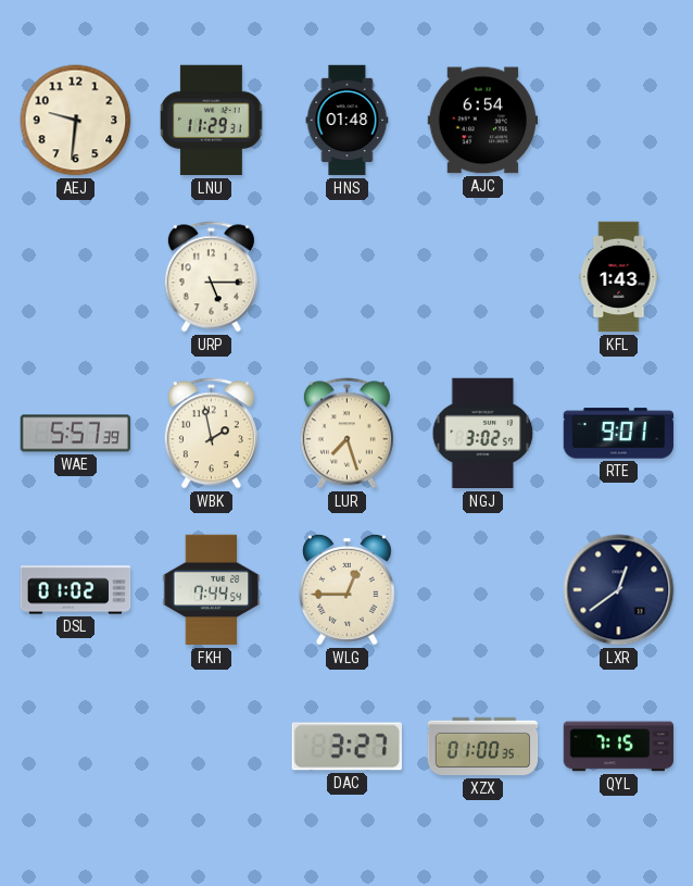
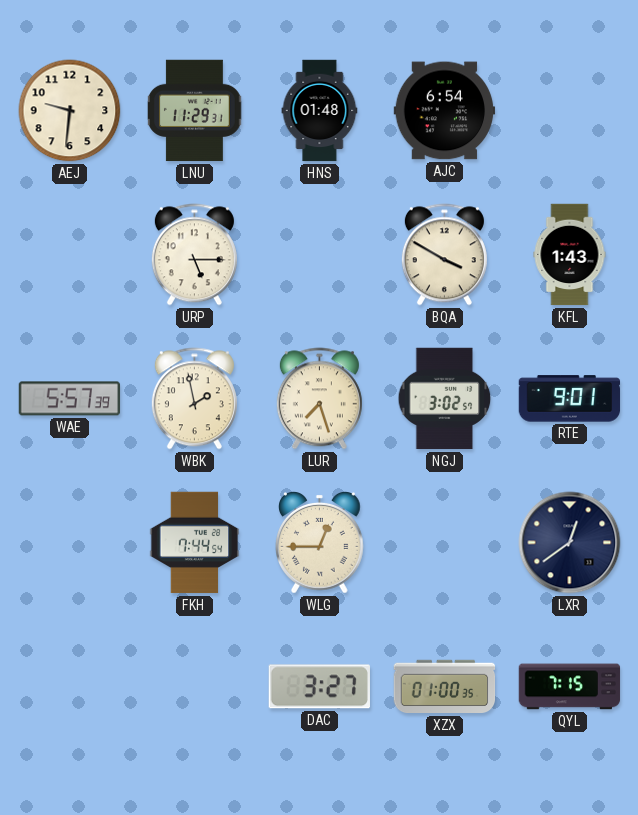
BQA: none -> 3:50
DSL: 01:02 -> none
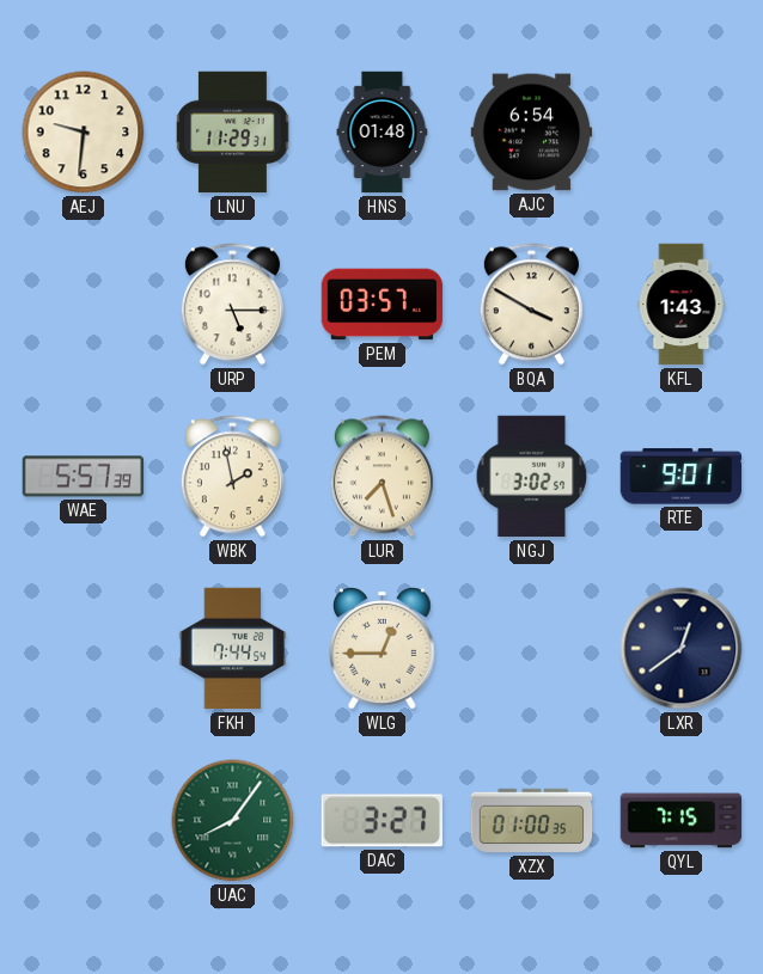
PEM: none -> 03:57
UAC: none -> 8:06
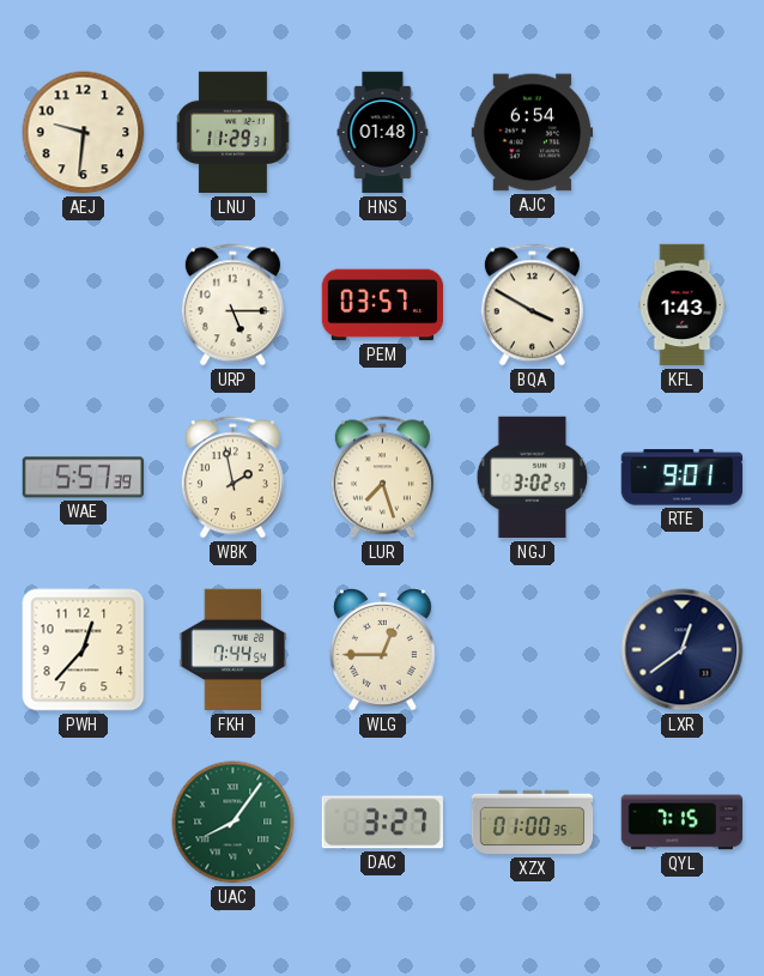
PWH: none -> 12:37
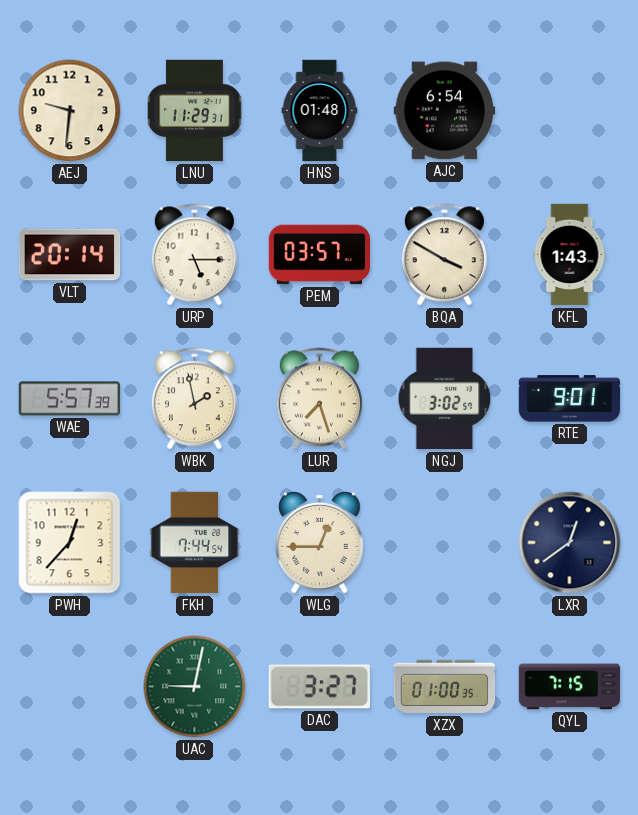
VLT: none -> 20:14
UAC: 8:06 -> 9:02
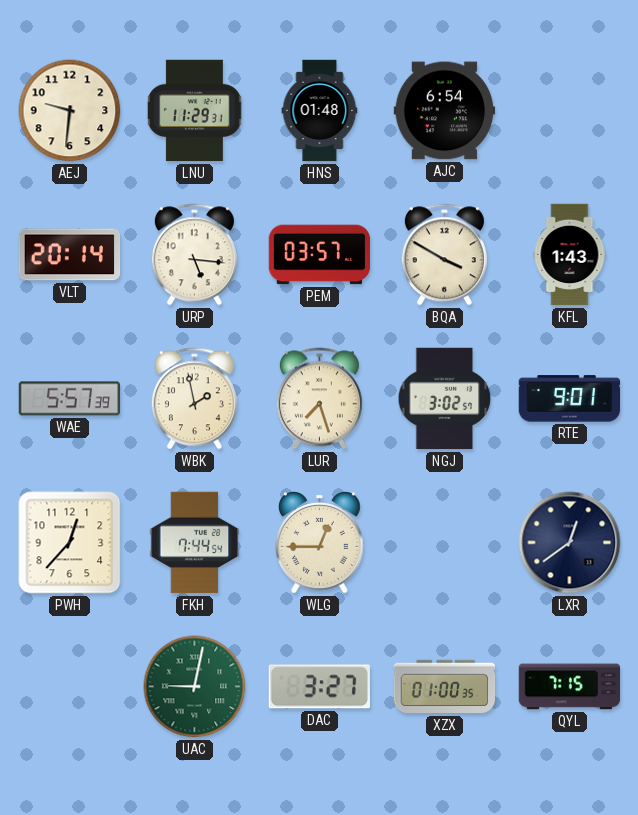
URP: 5:15 -> 5:16
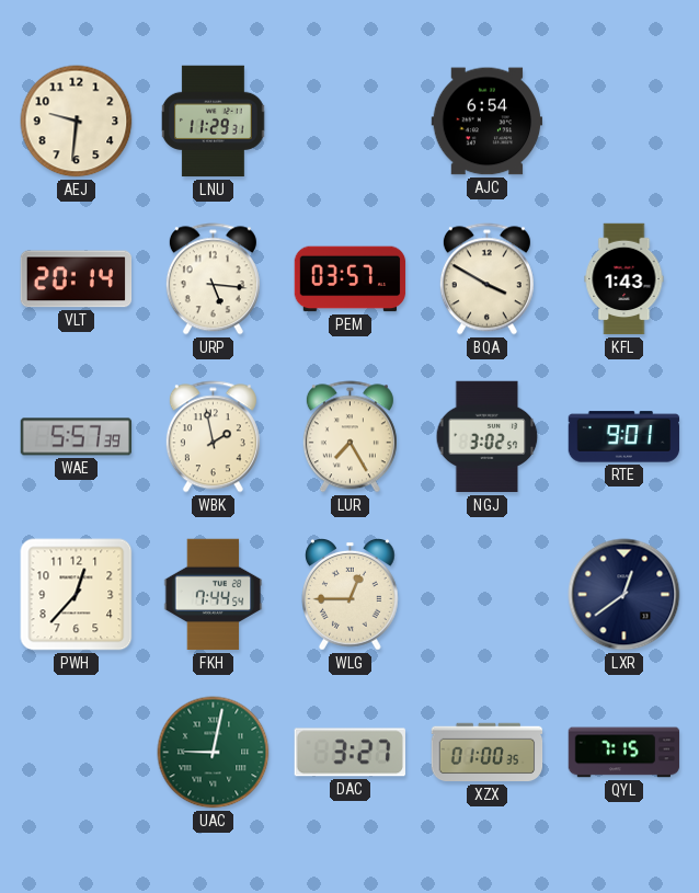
HNS: 01:48 -> none
LUR: 7:27 -> 7:25
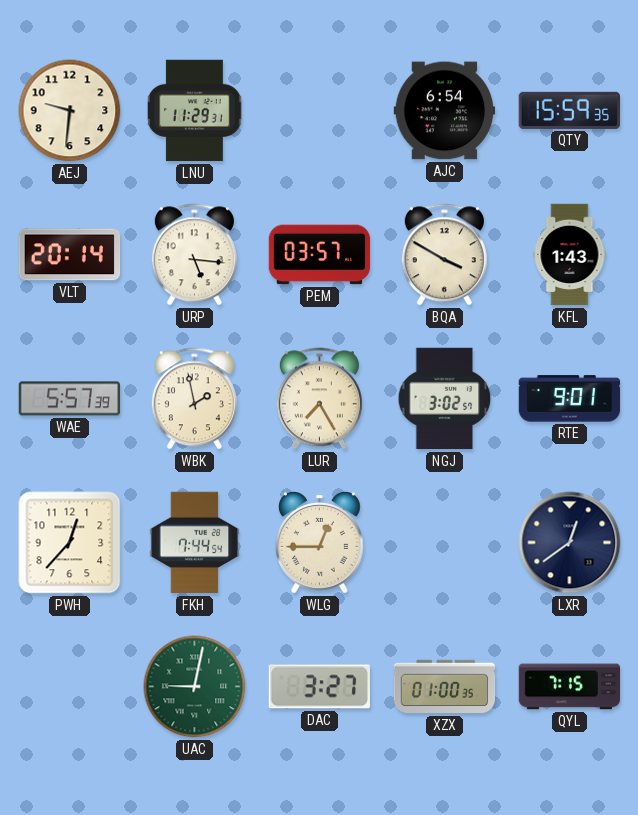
QTY: none -> 15:59
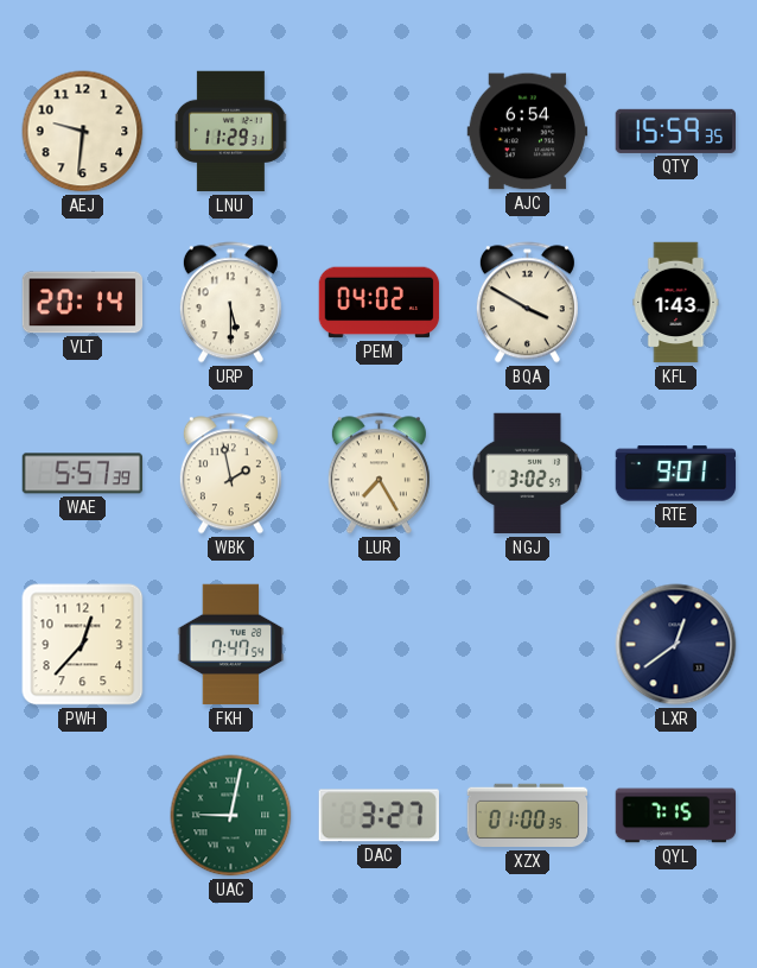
URP: 5:16 -> 5:30
PEM: 03:57 -> 04:02
FKH: 7:44 -> 7:47
WLG: 12:45 -> none
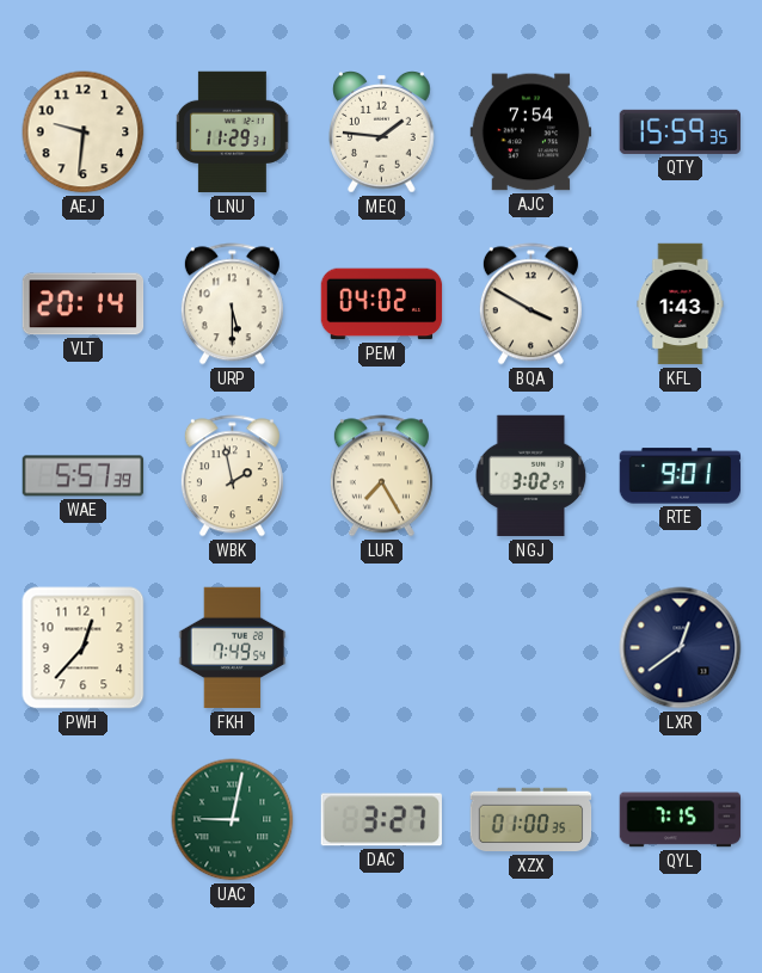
MEQ: none -> 1:46
AJC: 6:54 -> 7:54
FKH: 7:47 -> 7:49
